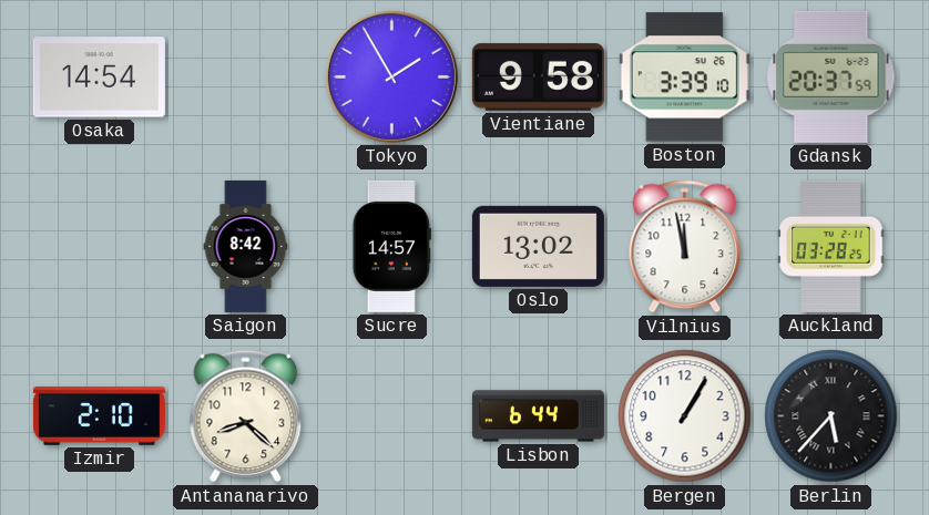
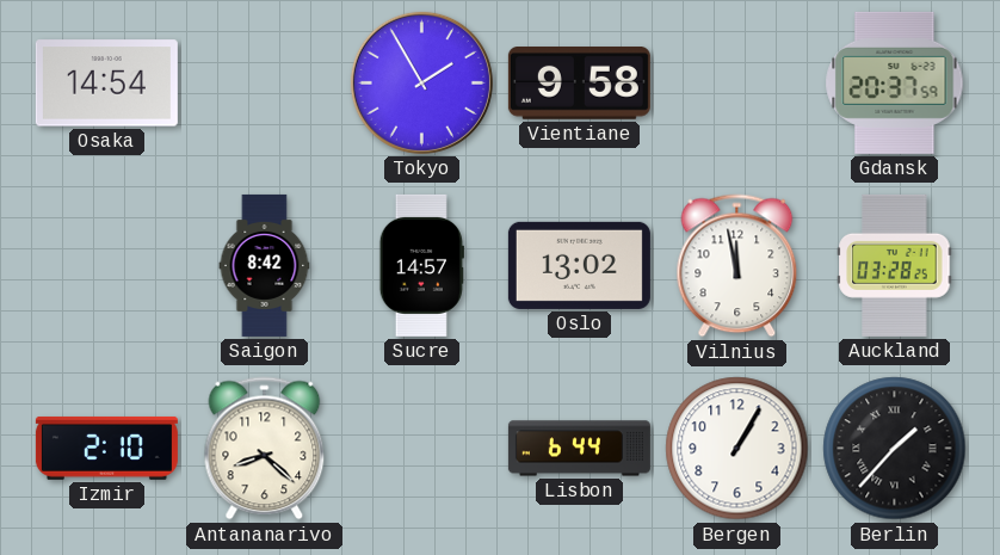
Boston: 3:39 -> none
Berlin: 5:37 -> 1:37
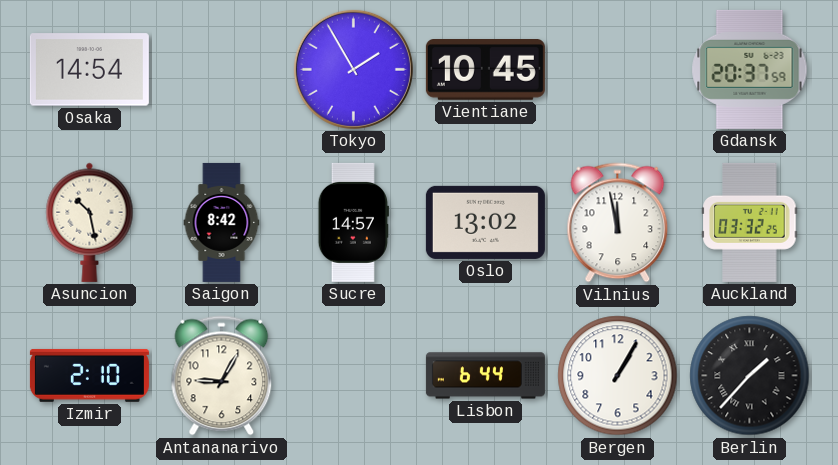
Vientiane: 9:58 -> 10:45
Asuncion: none -> 10:28
Auckland: 03:28 -> 03:32
Antananarivo: 8:22 -> 9:05
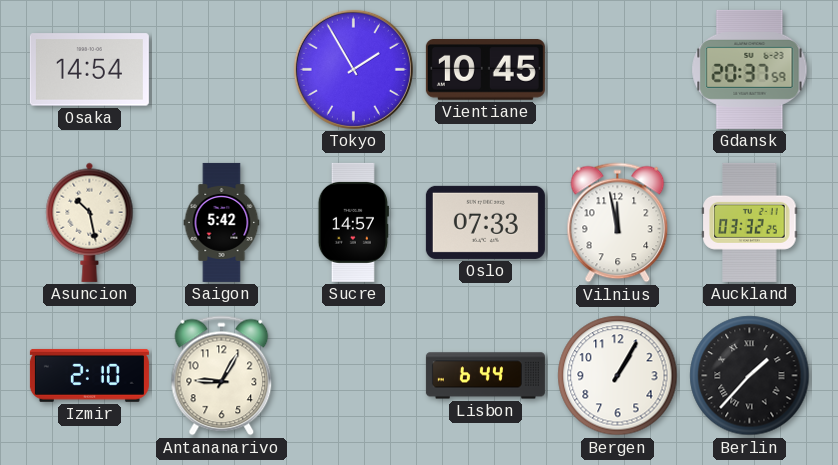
Saigon: 8:42 -> 5:42
Oslo: 13:02 -> 07:33
